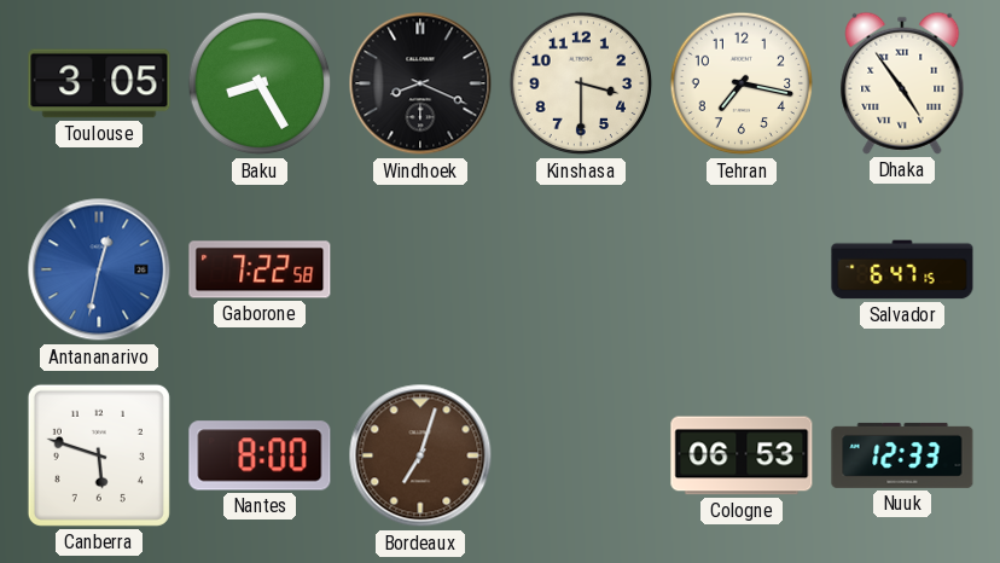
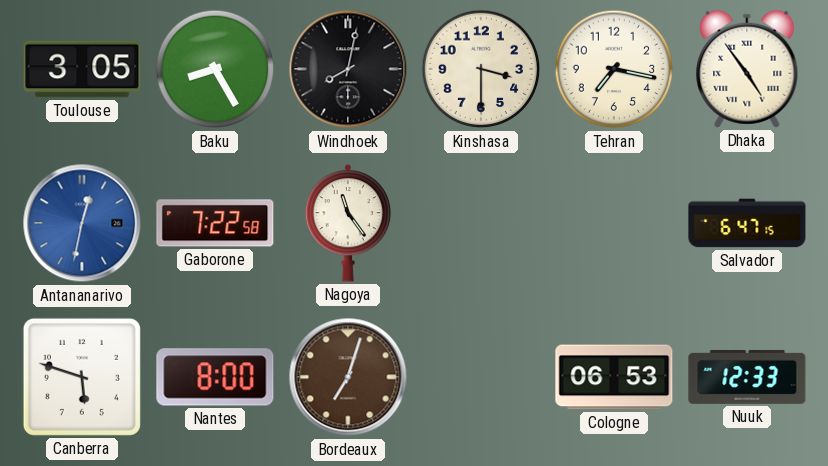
Windhoek: 8:19 -> 8:02
Nagoya: none -> 11:24
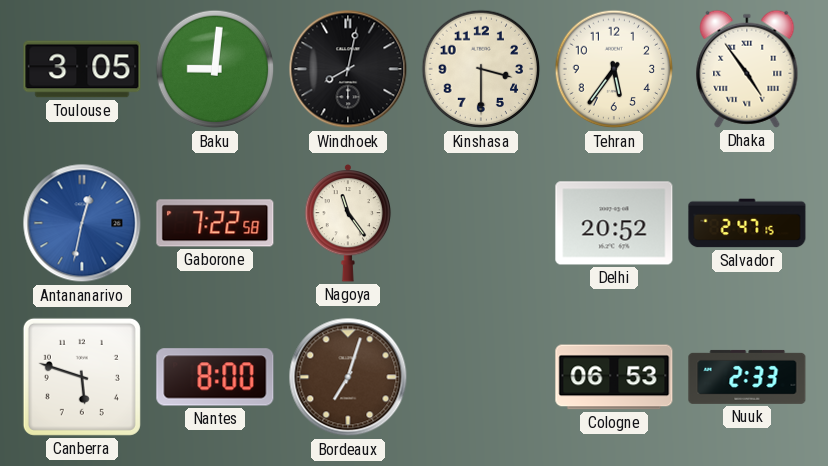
Baku: 8:25 -> 9:01
Tehran: 7:17 -> 5:36
Delhi: none -> 20:52
Salvador: 6:47 -> 2:47
Nuuk: 12:33 -> 2:33
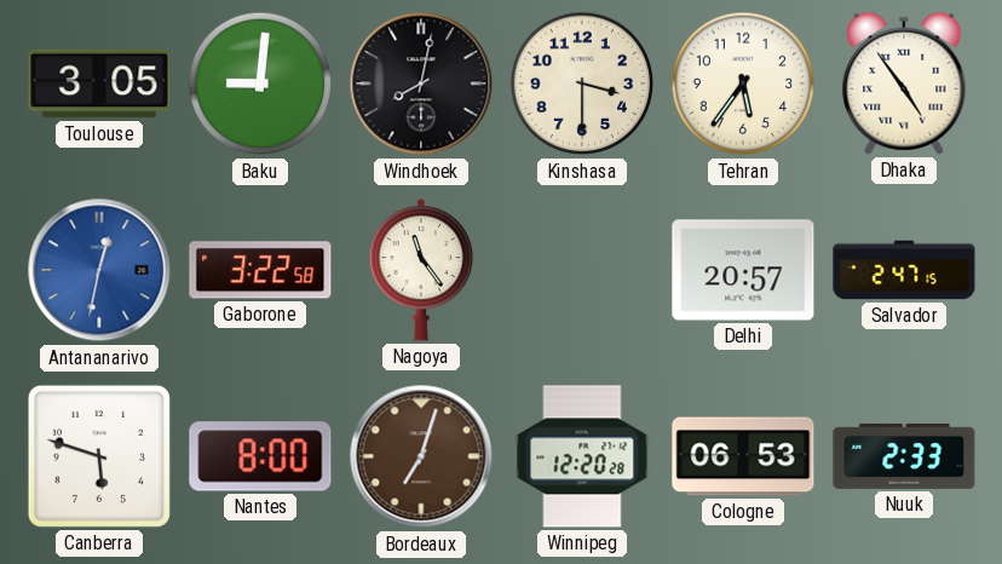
Gaborone: 7:22 -> 3:22
Delhi: 20:52 -> 20:57
Winnipeg: none -> 12:20
